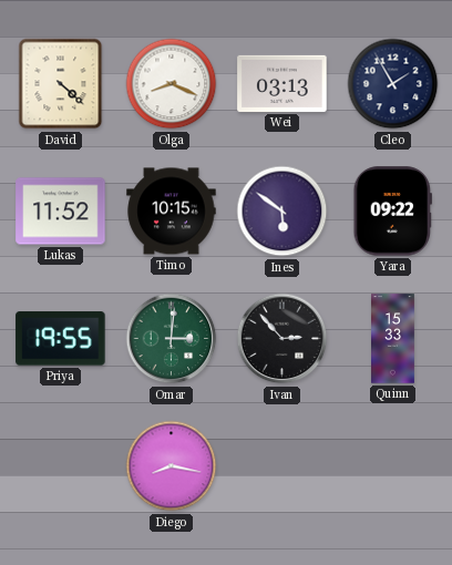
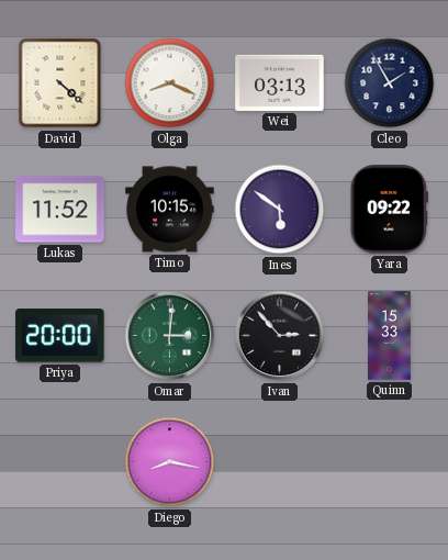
Priya: 19:55 -> 20:00
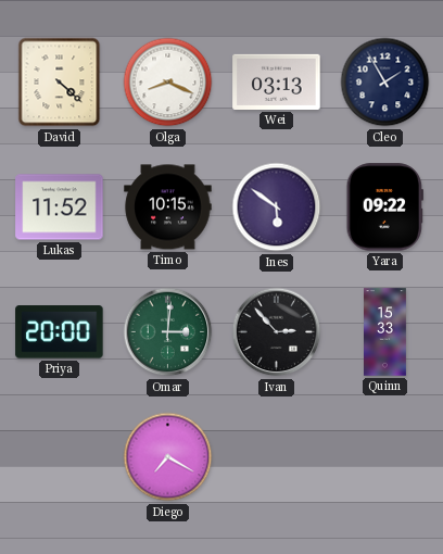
Diego: 8:17 -> 7:20
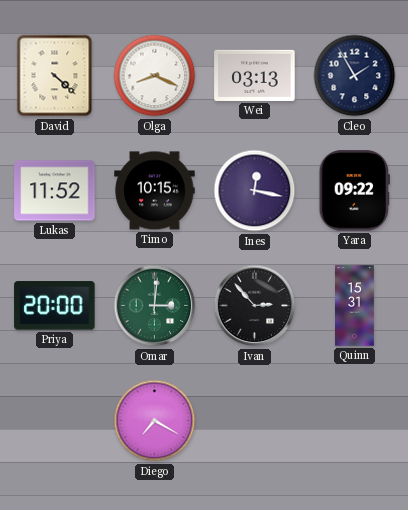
Ines: 5:51 -> 12:17
Quinn: 15:33 -> 15:31
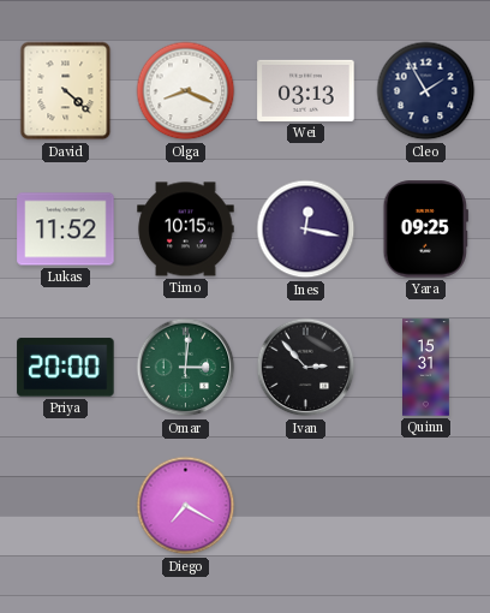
Yara: 09:22 -> 09:25
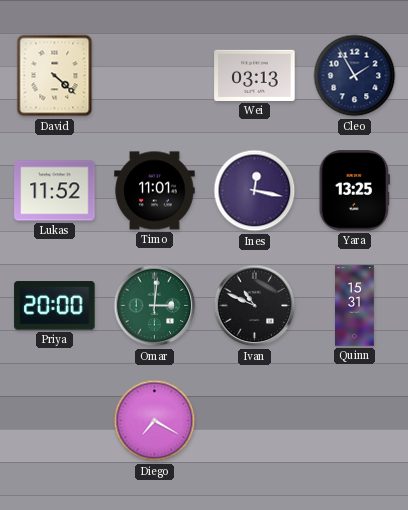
Olga: 8:19 -> none
Timo: 10:15 -> 11:01
Yara: 09:25 -> 13:25
Ivan: 2:53 -> 10:49
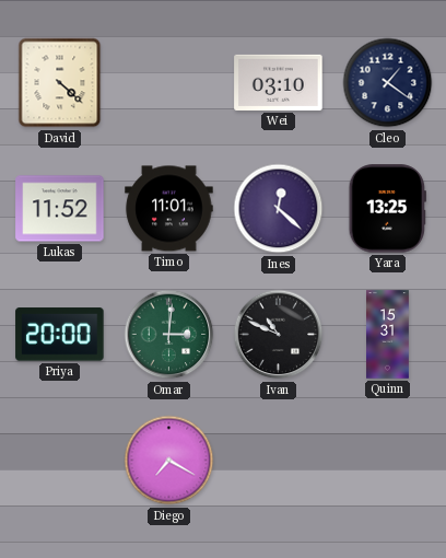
Wei: 03:13 -> 03:10
Cleo: 1:55 -> 1:21
Ines: 12:17 -> 12:22
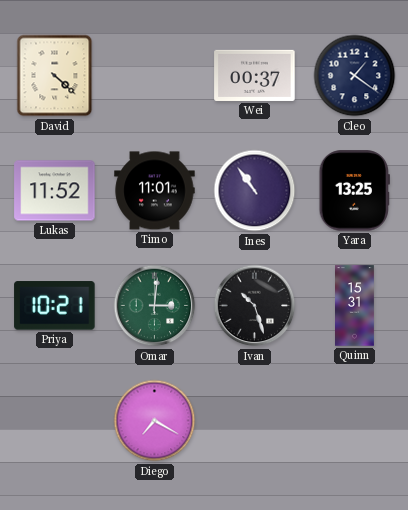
Wei: 03:10 -> 00:37
Ines: 12:22 -> 10:54
Priya: 20:00 -> 10:21
Ivan: 10:49 -> 10:27
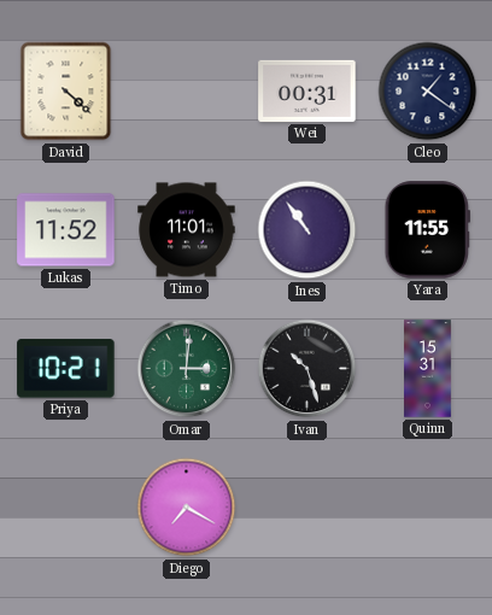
Wei: 00:37 -> 00:31
Yara: 13:25 -> 11:55
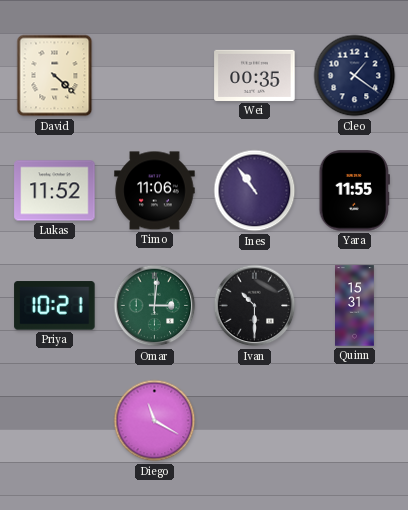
Wei: 00:31 -> 00:35
Timo: 11:01 -> 11:06
Ivan: 10:27 -> 10:30
Diego: 7:20 -> 11:20
